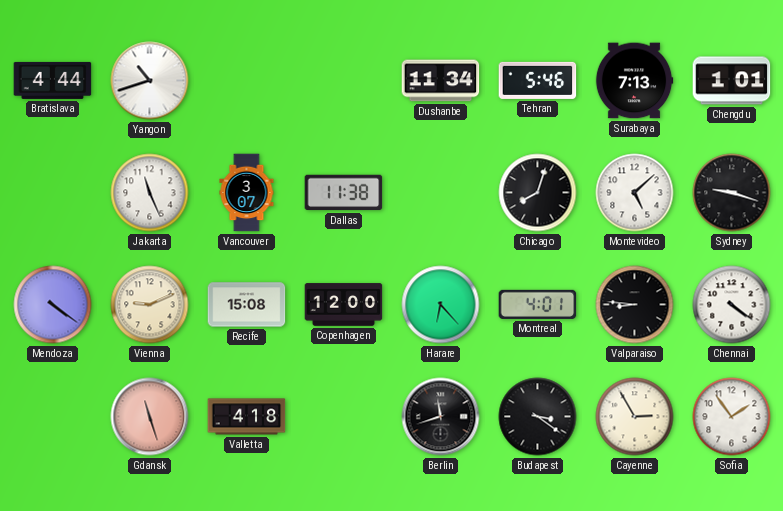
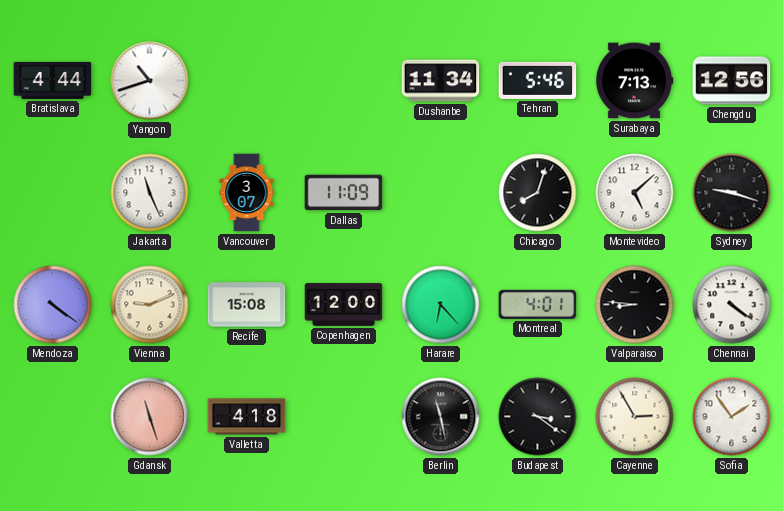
Chengdu: 1:01 -> 12:56
Dallas: 11:38 -> 11:09
Berlin: 11:42 -> 11:28
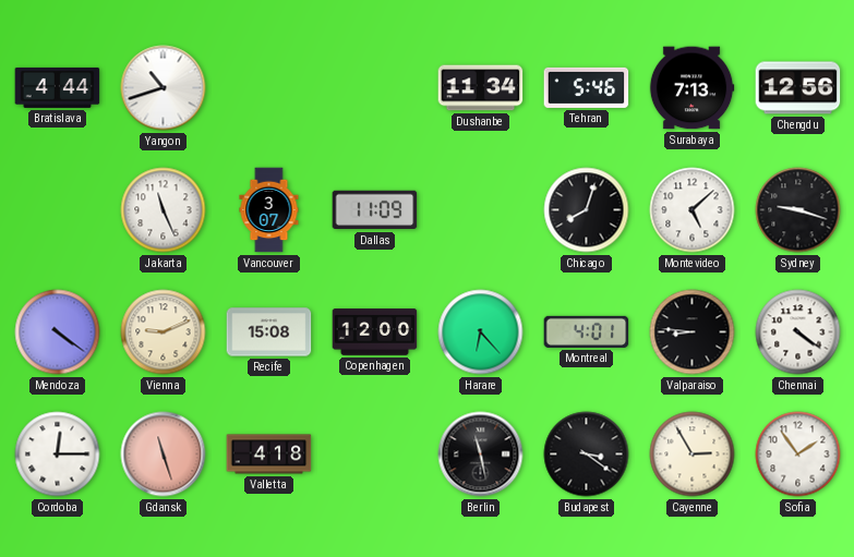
Cordoba: none -> 12:15
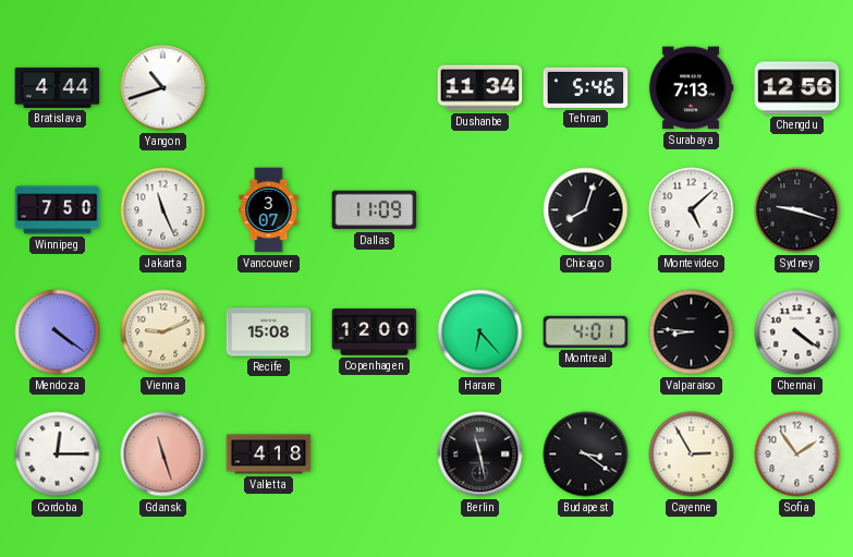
Winnipeg: none -> 7:50
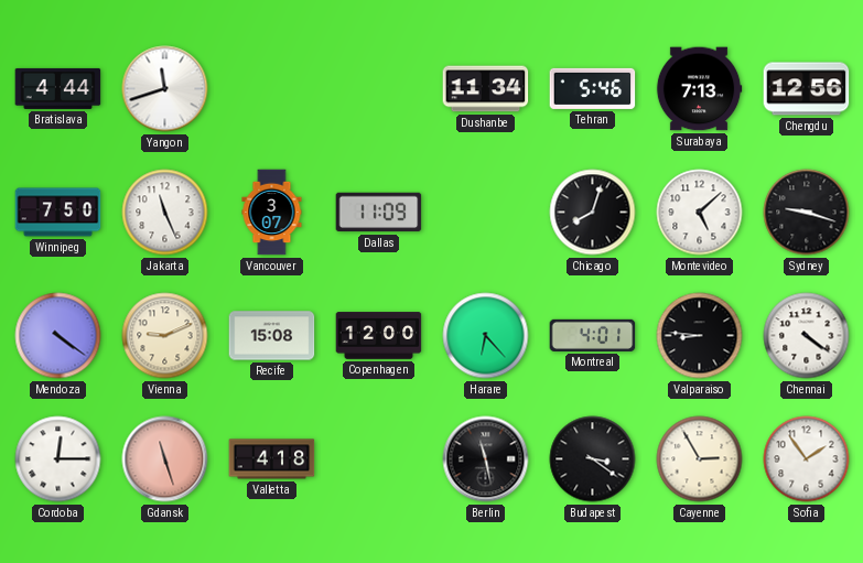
Yangon: 10:42 -> 11:42
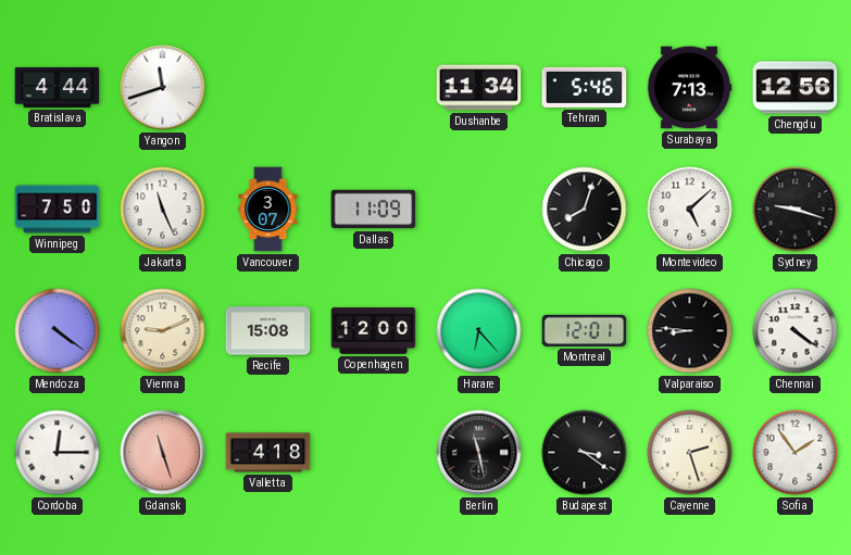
Montreal: 4:01 -> 12:01
Cayenne: 2:55 -> 2:27
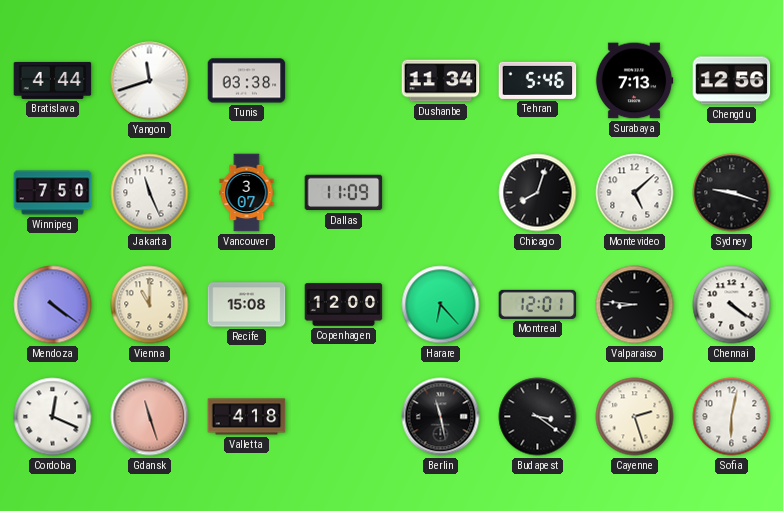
Tunis: none -> 03:38
Vienna: 9:11 -> 11:00
Cordoba: 12:15 -> 12:19
Sofia: 1:54 -> 6:02
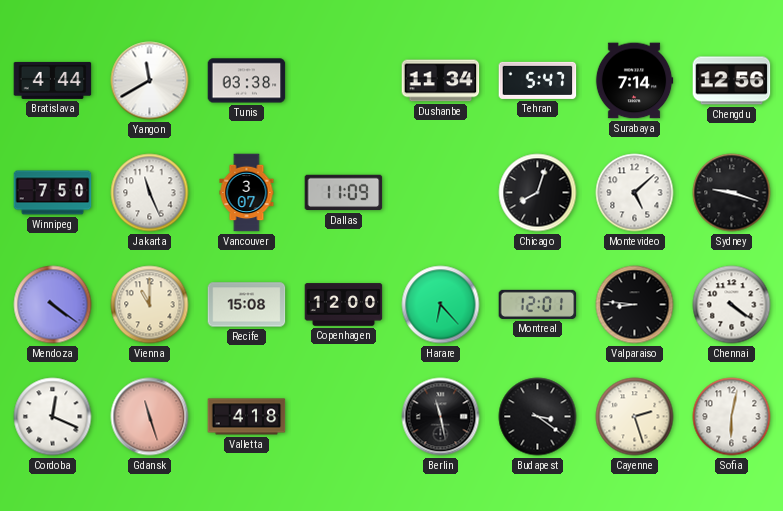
Yangon: 11:42 -> 11:40
Tehran: 5:46 -> 5:47
Surabaya: 7:13 -> 7:14
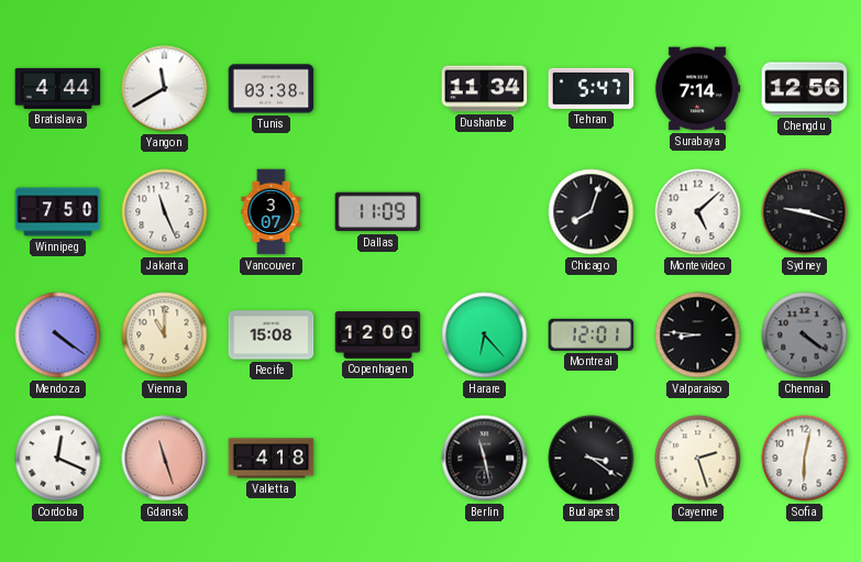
Chennai dial: white -> grey
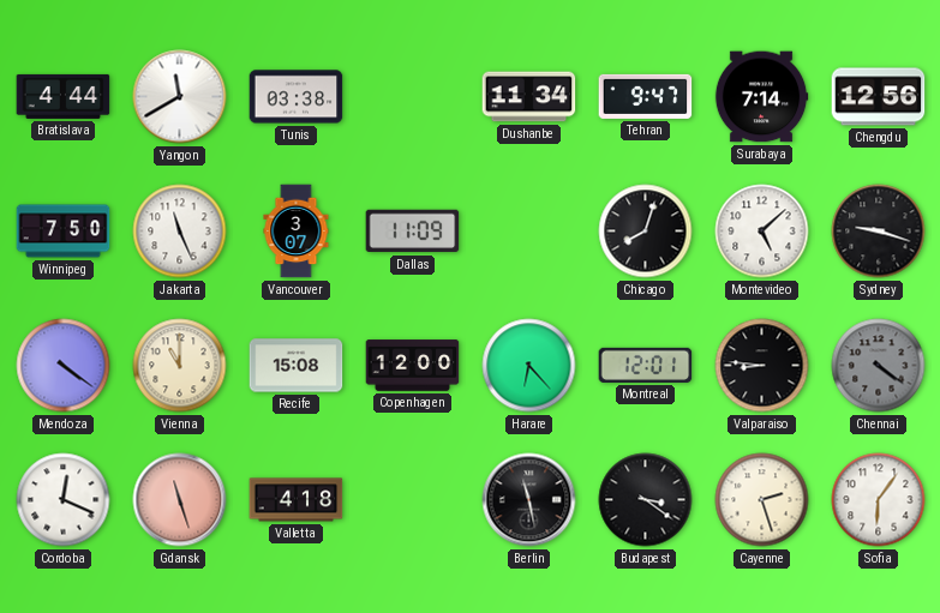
Tehran: 5:47 -> 9:47
Sofia: 6:02 -> 6:06
